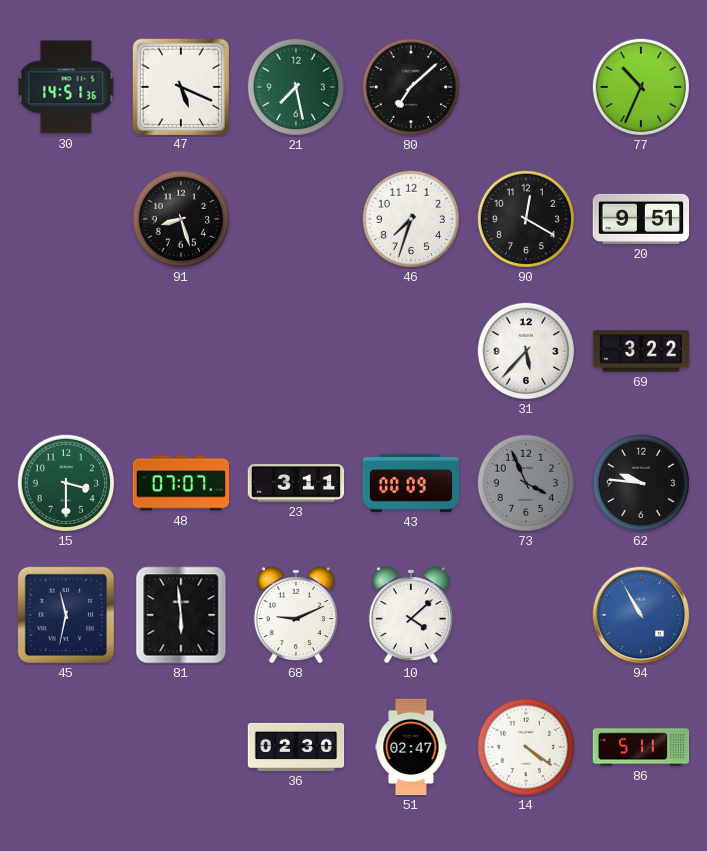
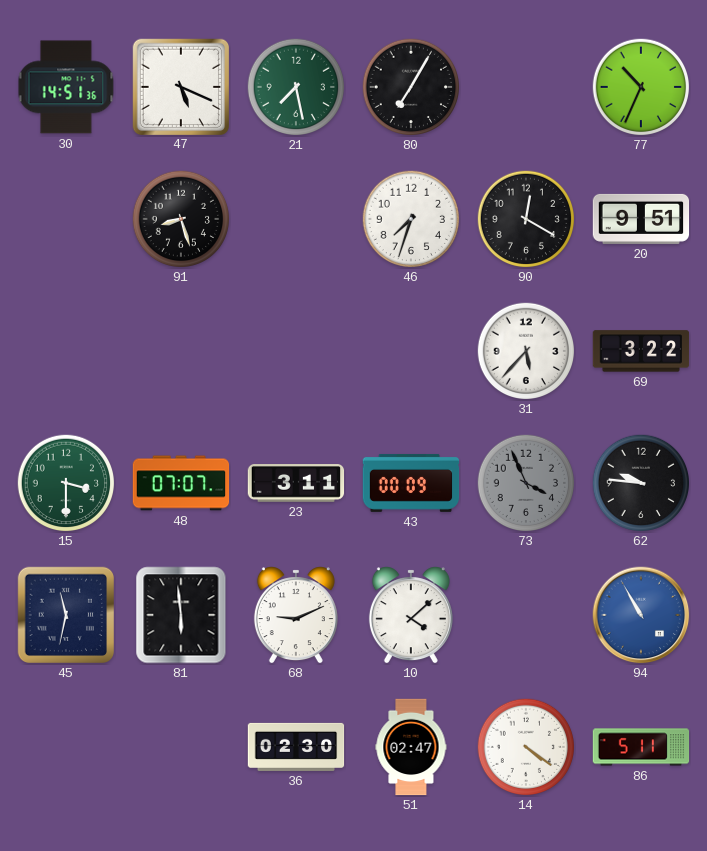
80: 7:08 -> 7:05
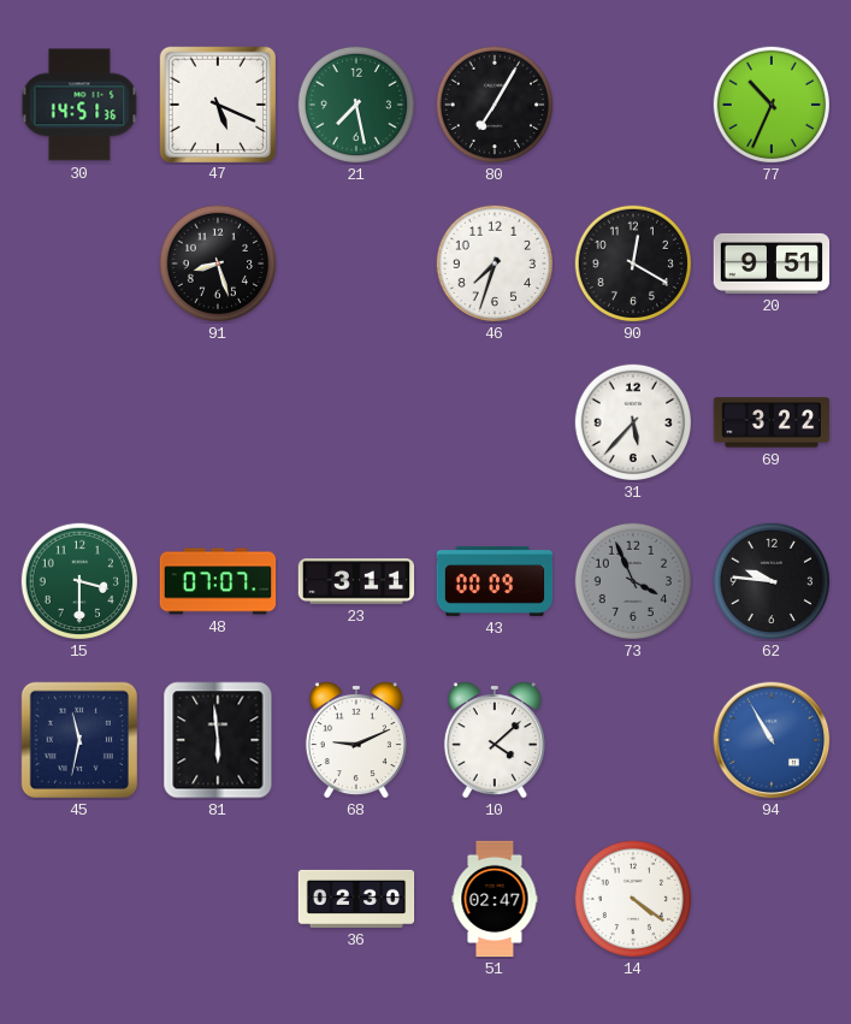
86: 5:11 -> none
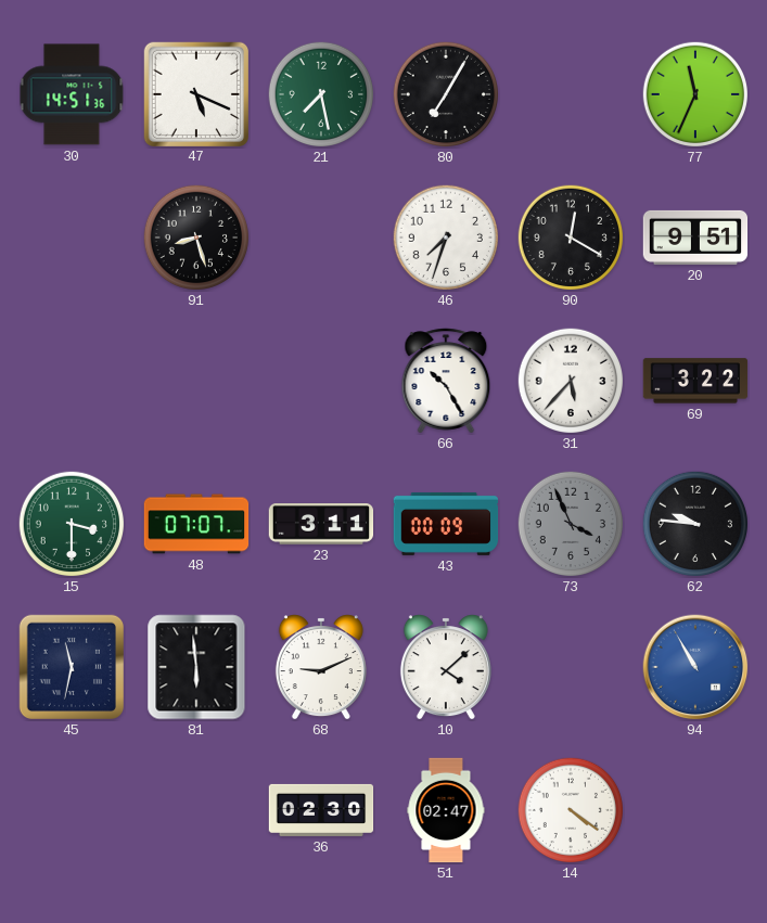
77: 10:34 -> 11:34
66: none -> 10:25
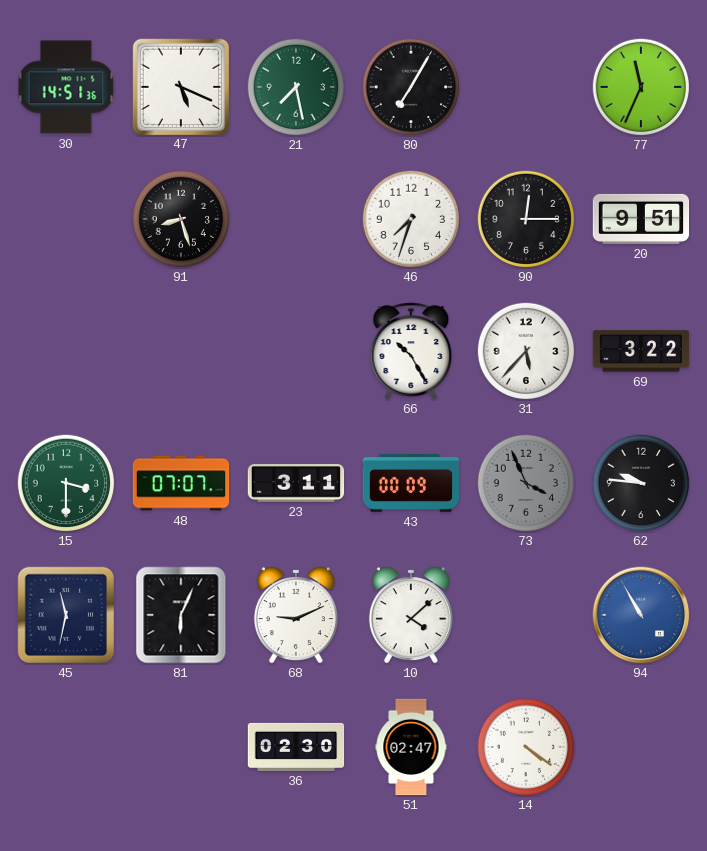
90: 12:20 -> 12:15
81: 5:59 -> 6:04
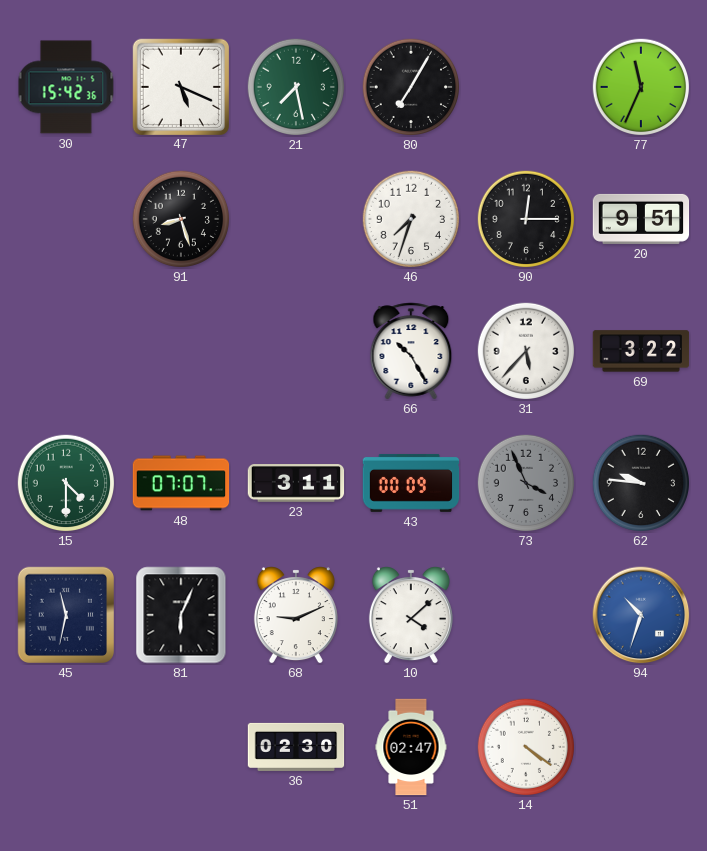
30: 14:51 -> 15:42
15: 3:30 -> 4:30
94: 10:55 -> 10:33
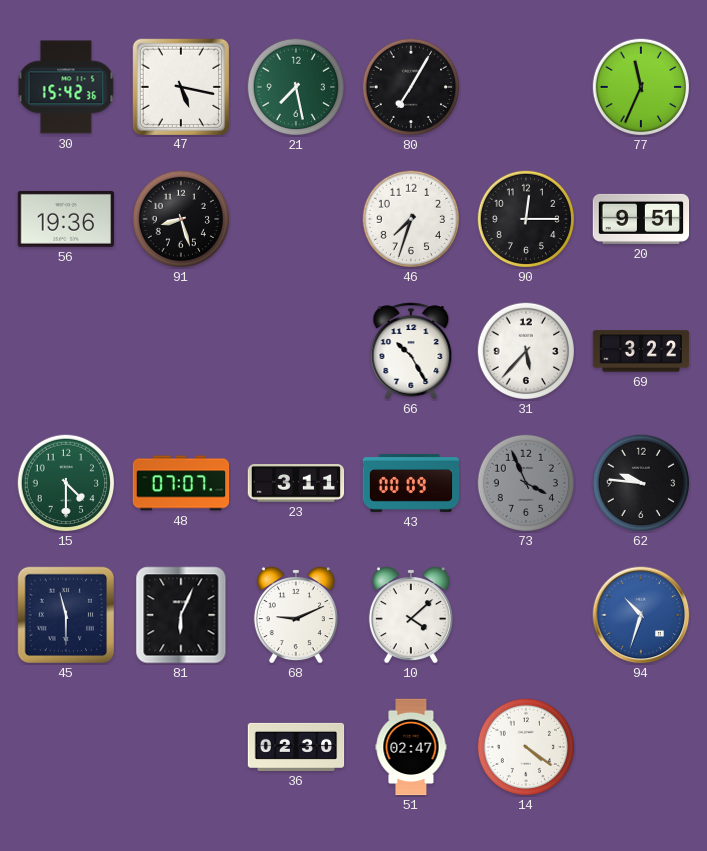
47: 5:19 -> 5:17
56: none -> 19:36
45: 11:32 -> 11:30
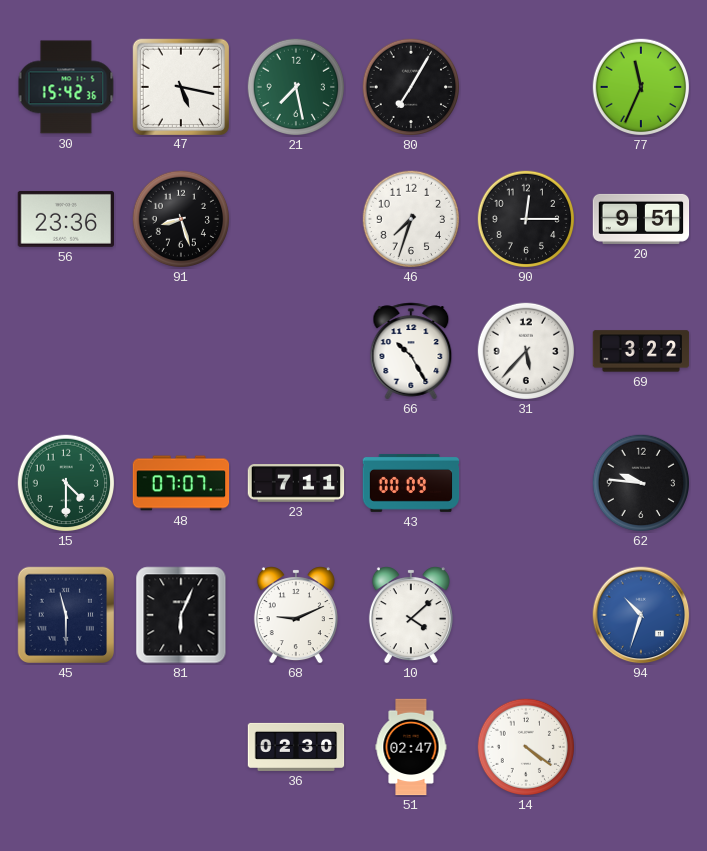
56: 19:36 -> 23:36
23: 3:11 -> 7:11
73: 3:56 -> none
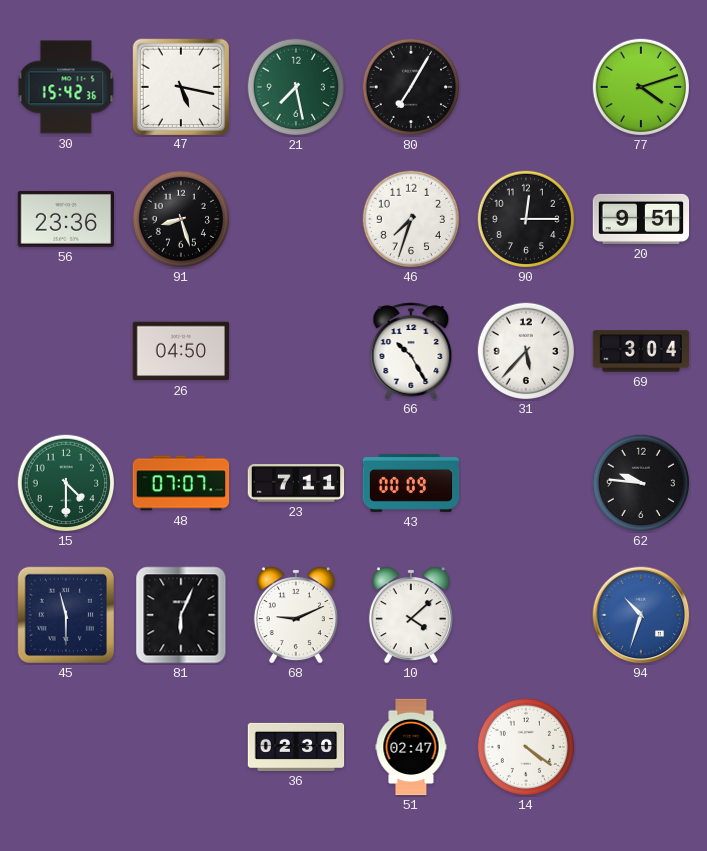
77: 11:34 -> 4:12
26: none -> 04:50
69: 3:22 -> 3:04
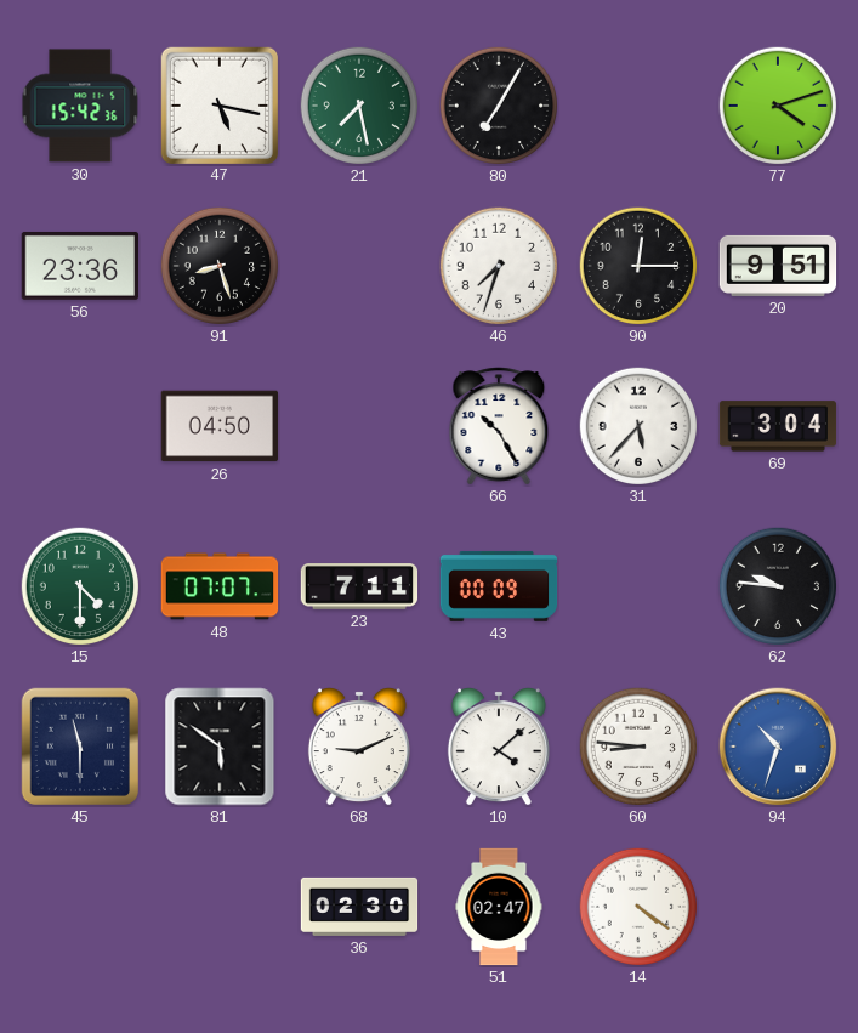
81: 6:04 -> 5:51
60: none -> 8:46
